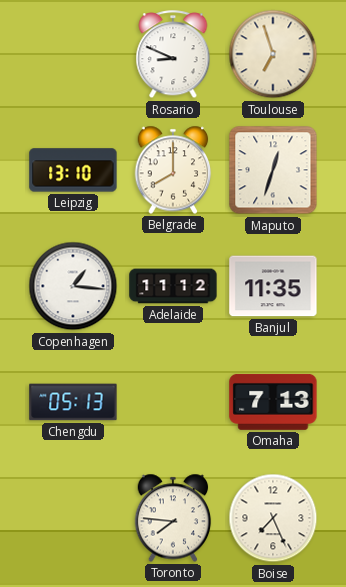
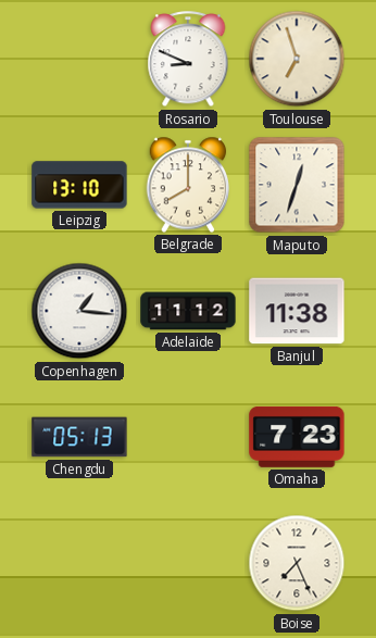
Banjul: 11:35 -> 11:38
Omaha: 7:13 -> 7:23
Toronto: 7:46 -> none
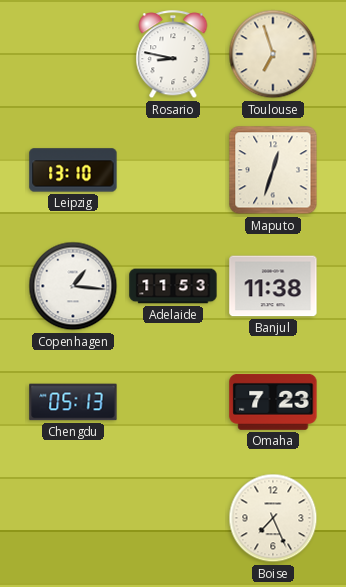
Rosario: 8:49 -> 8:47
Belgrade: 8:00 -> none
Adelaide: 11:12 -> 11:53
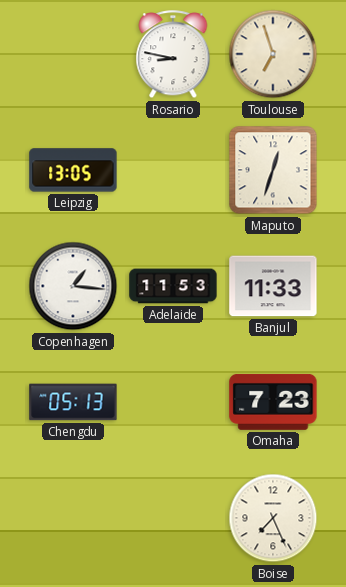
Leipzig: 13:10 -> 13:05
Banjul: 11:38 -> 11:33
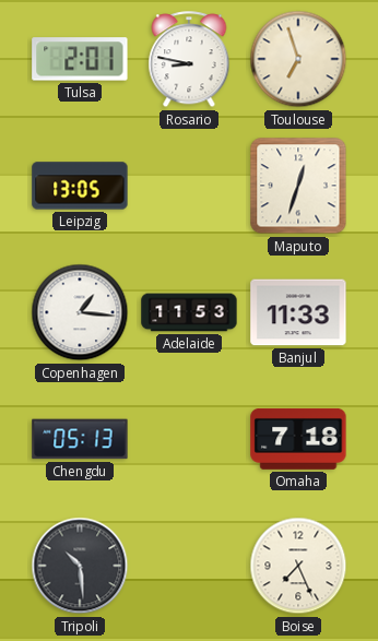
Tulsa: none -> 2:01
Omaha: 7:23 -> 7:18
Tripoli: none -> 10:29
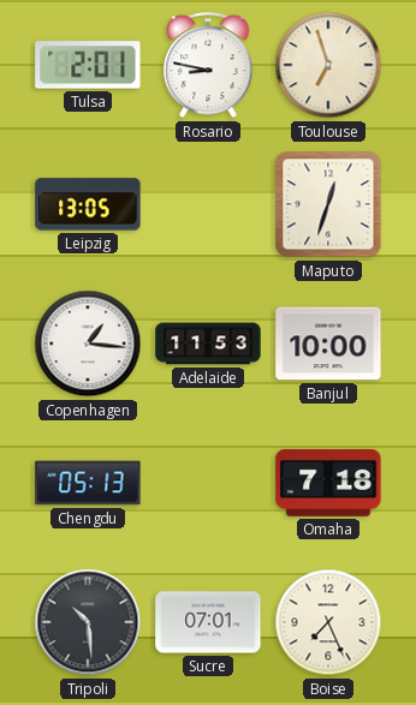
Banjul: 11:33 -> 10:00
Sucre: none -> 07:01
